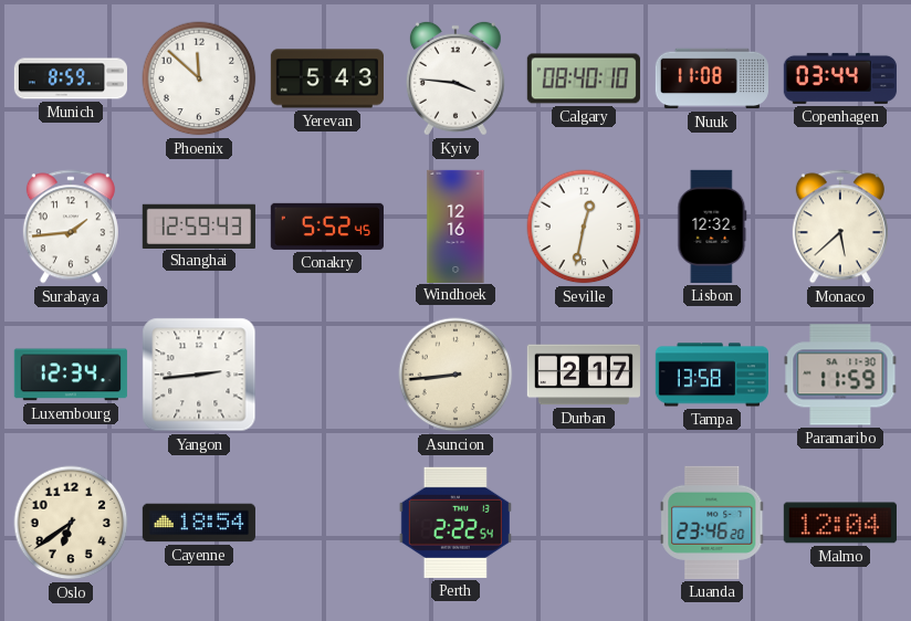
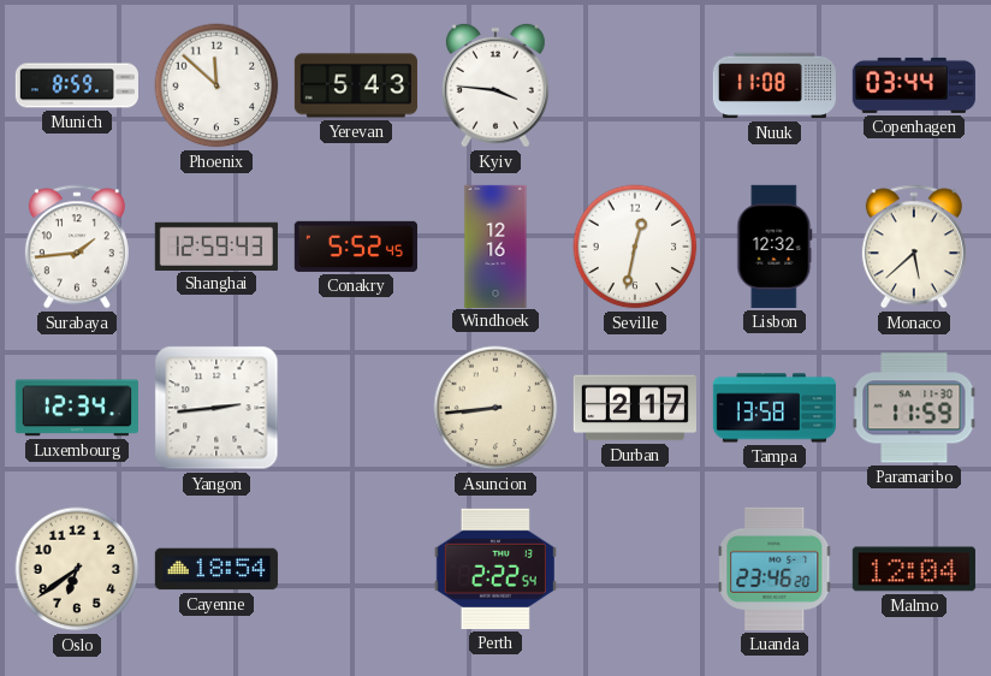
Calgary: 08:40 -> none
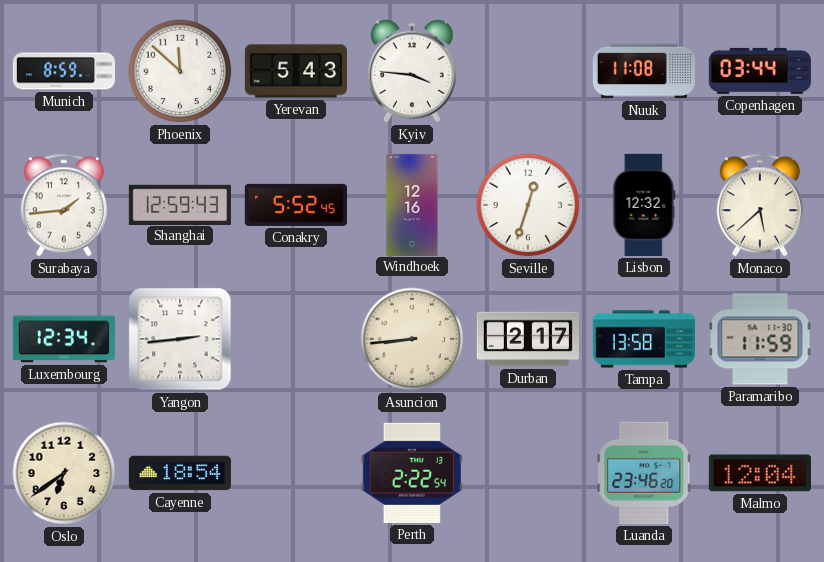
Seville: 12:32 -> 12:33
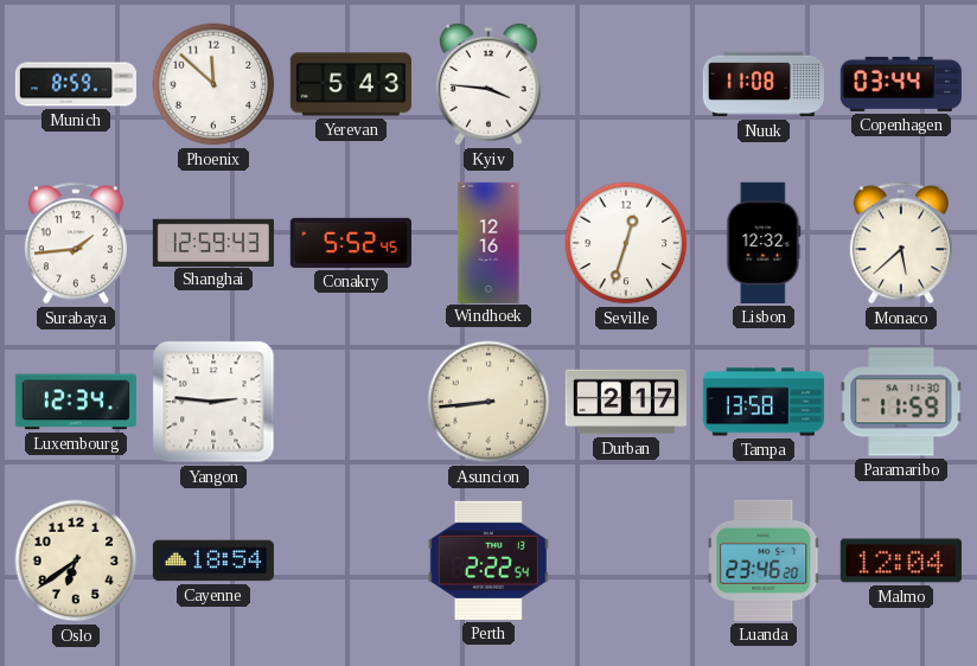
Yangon: 2:44 -> 2:46
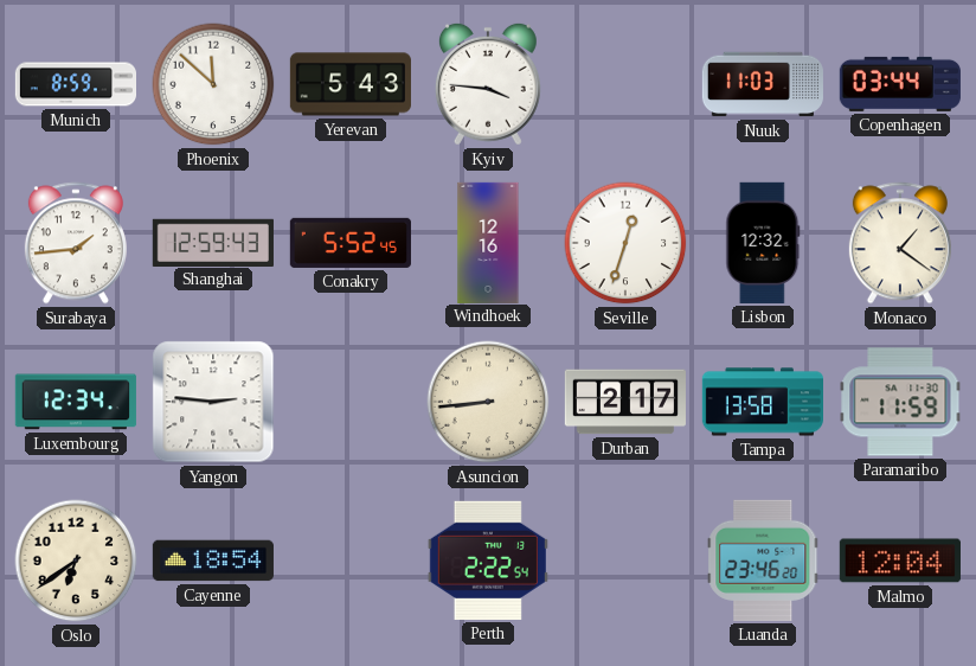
Nuuk: 11:08 -> 11:03
Monaco: 5:38 -> 1:21
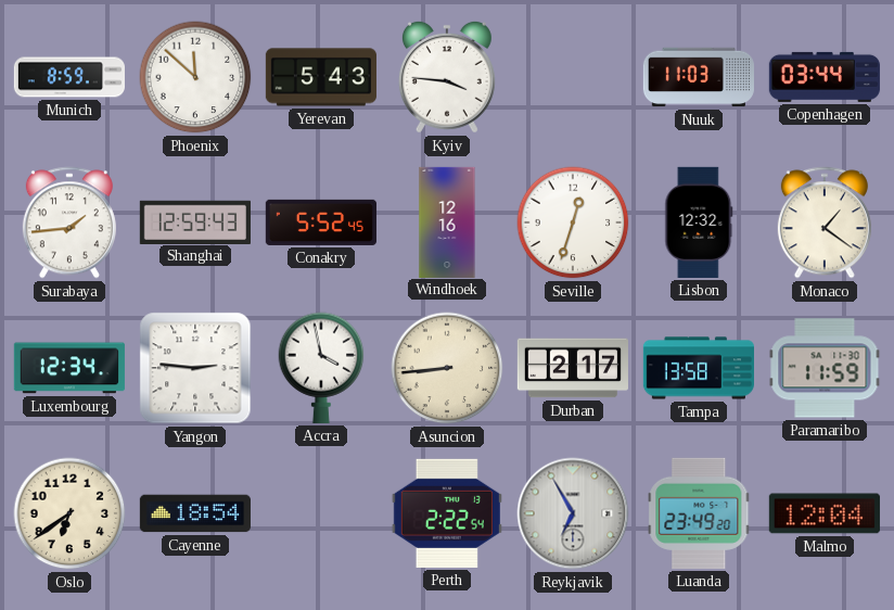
Accra: none -> 3:58
Reykjavik: none -> 6:55
Luanda: 23:46 -> 23:49
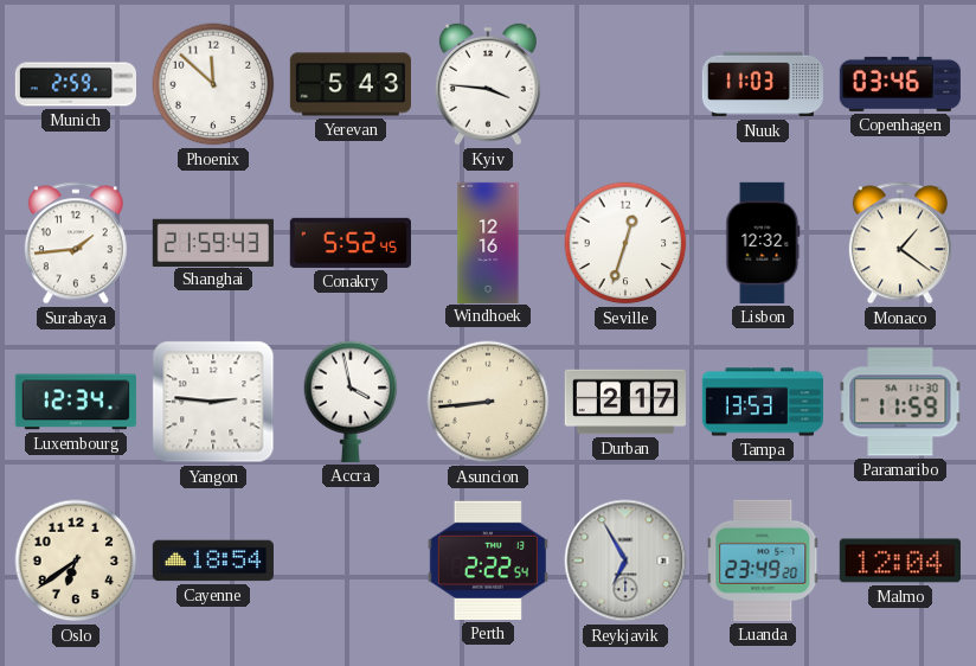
Munich: 8:59 -> 2:59
Copenhagen: 03:44 -> 03:46
Shanghai: 12:59 -> 21:59
Tampa: 13:58 -> 13:53
